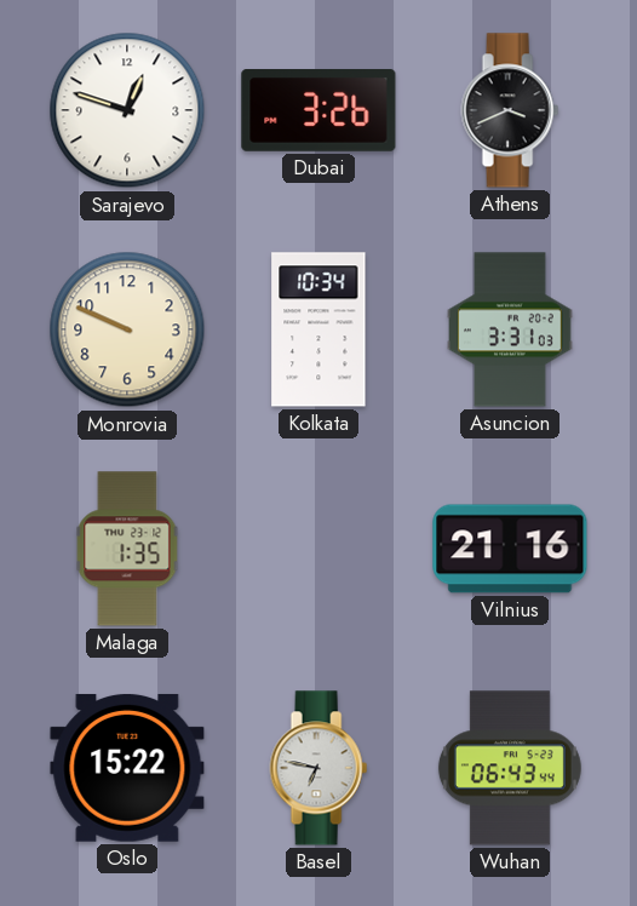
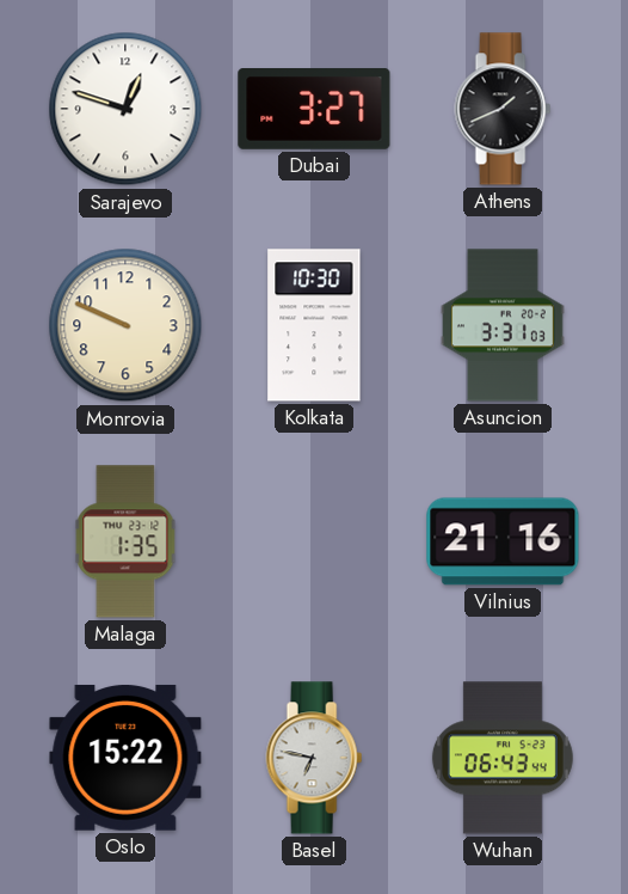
Dubai: 3:26 -> 3:27
Athens: 3:41 -> 1:41
Kolkata: 10:34 -> 10:30
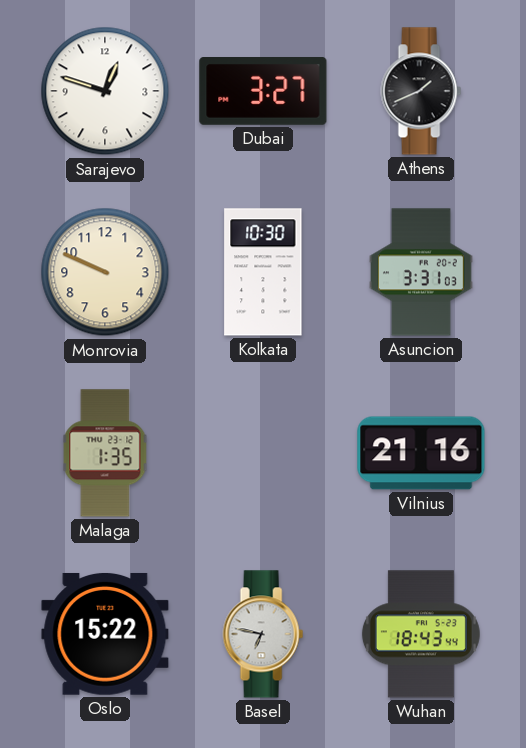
Wuhan: 06:43 -> 18:43
